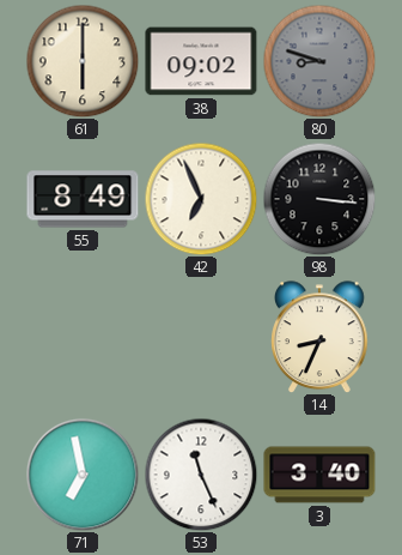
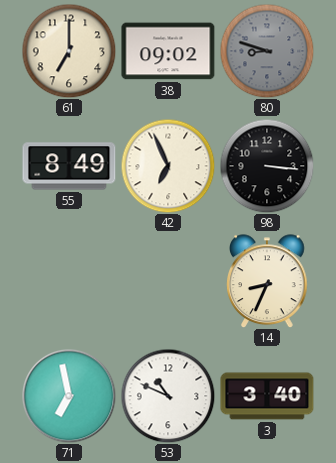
61: 6:00 -> 7:00
53: 11:26 -> 10:49
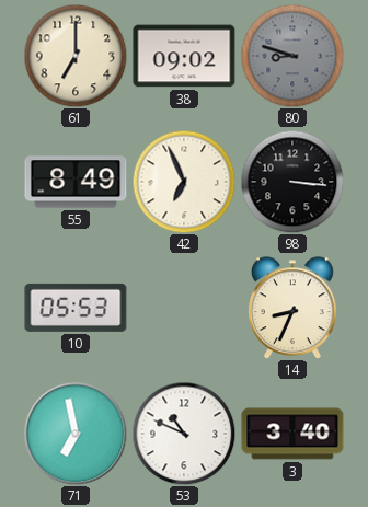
10: none -> 05:53
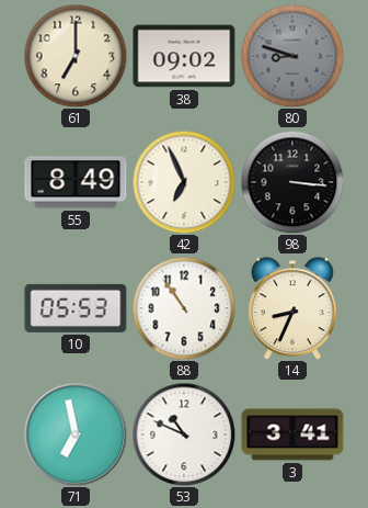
88: none -> 10:54
3: 3:40 -> 3:41
